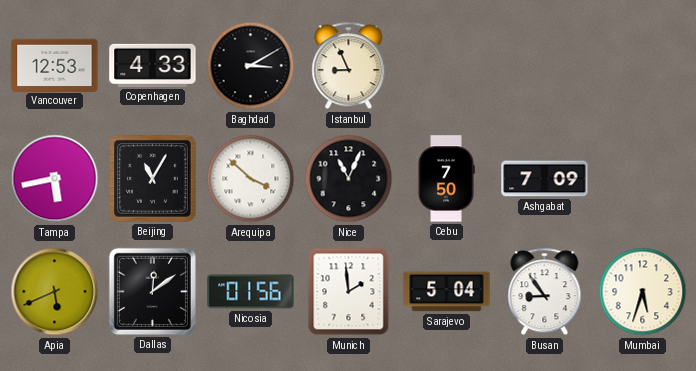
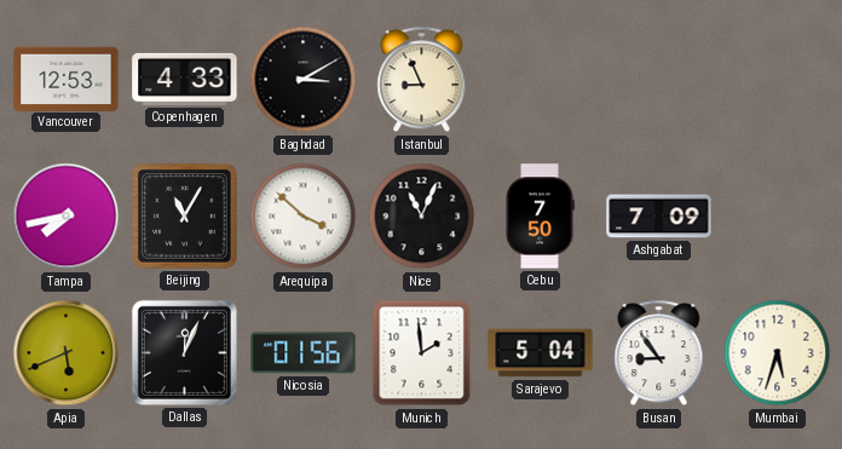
Tampa: 5:43 -> 7:43
Dallas: 12:09 -> 12:04
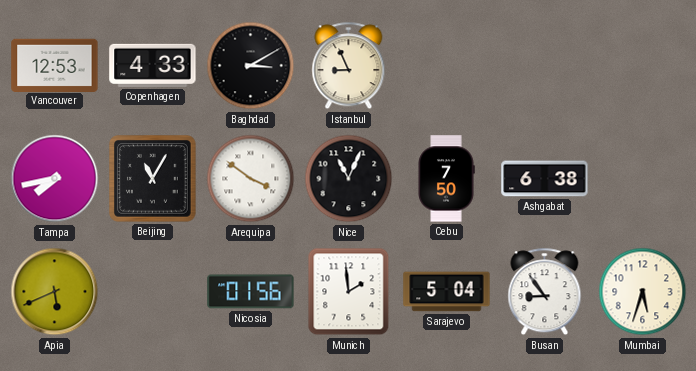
Arequipa: 3:52 -> 3:51
Ashgabat: 7:09 -> 6:38
Dallas: 12:04 -> none
